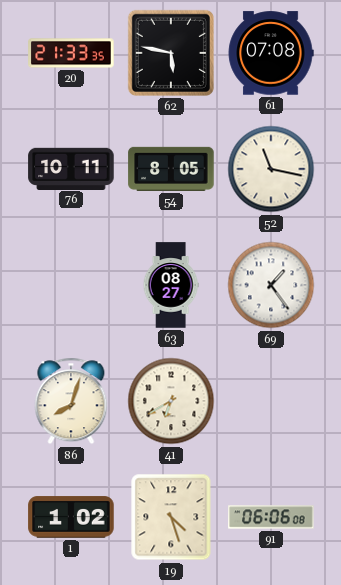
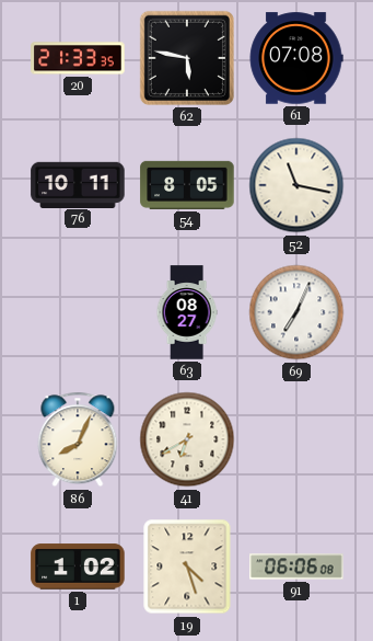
69: 1:24 -> 7:04
86: 8:03 -> 8:04
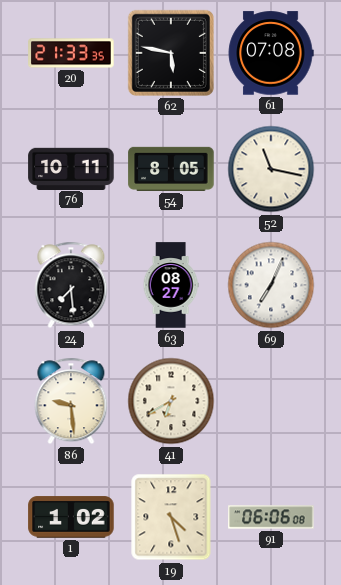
24: none -> 7:29
86: 8:04 -> 9:29
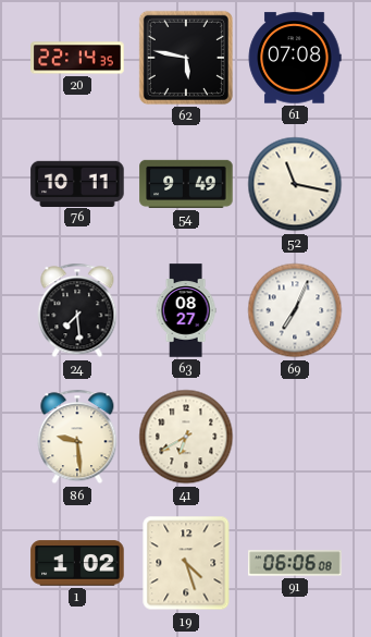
20: 21:33 -> 22:14
54: 8:05 -> 9:49
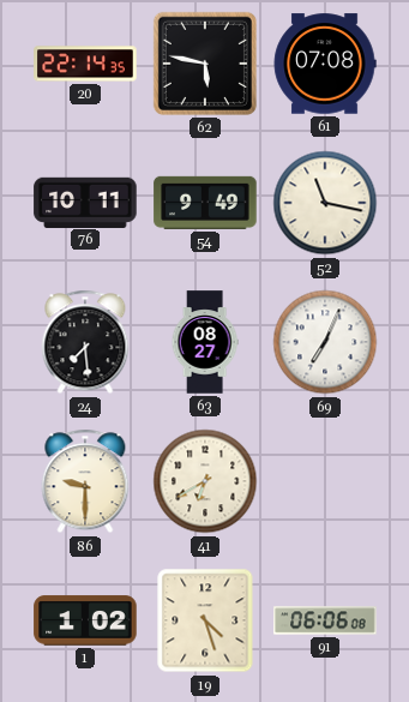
86: 9:29 -> 9:30
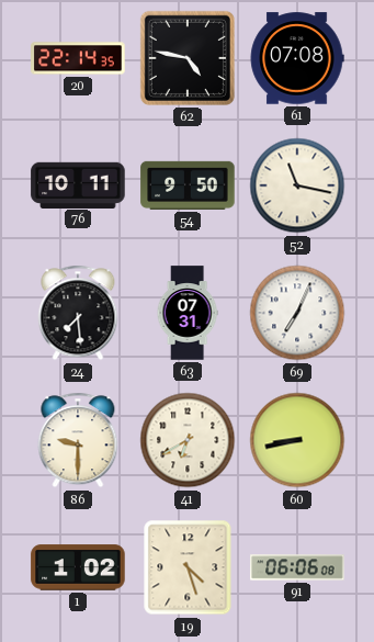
62: 5:47 -> 4:47
54: 9:49 -> 9:50
63: 08:27 -> 07:31
60: none -> 8:43
